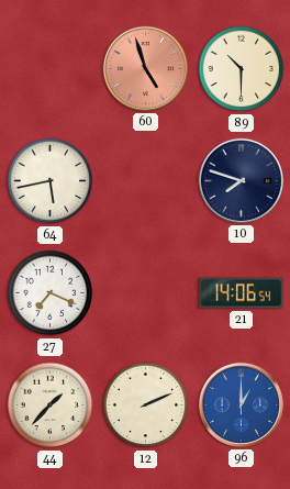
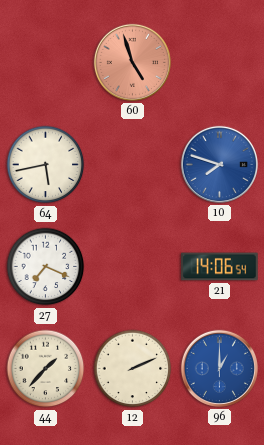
89: 10:30 -> none
10 dial: navy -> blue
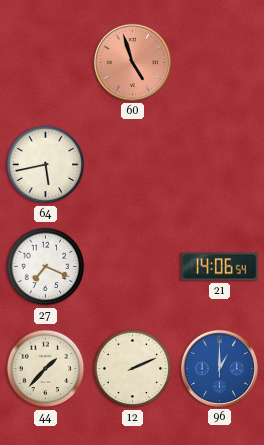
10: 7:48 -> none
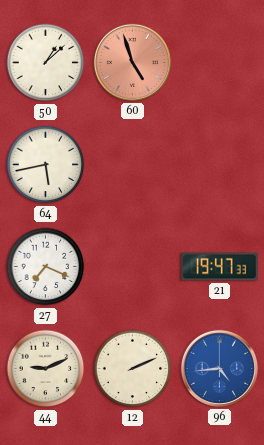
50: none -> 1:08
21: 14:06 -> 19:47
44: 1:37 -> 9:11
96: 1:00 -> 4:44
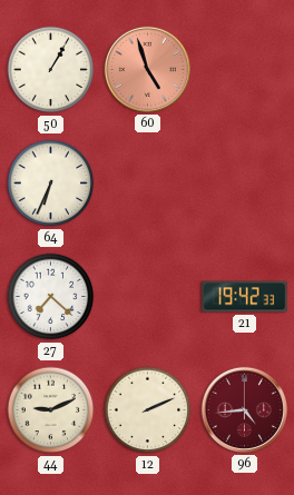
50: 1:08 -> 1:05
64: 5:43 -> 6:34
27: 7:19 -> 7:22
21: 19:47 -> 19:42
96 dial: blue -> burgundy
